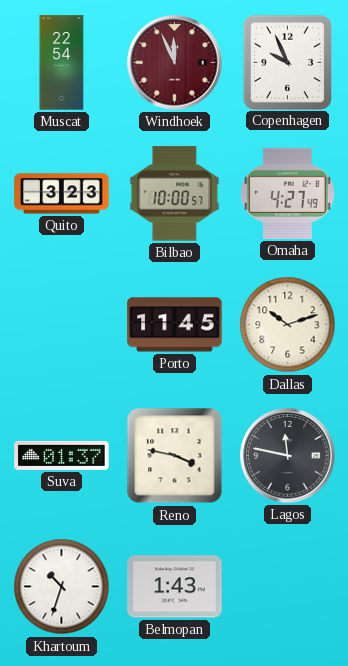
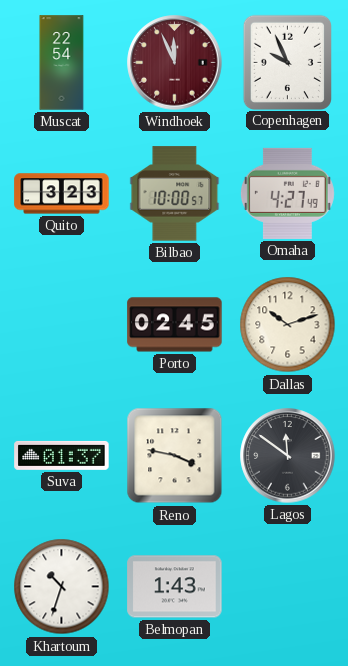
Porto: 11:45 -> 02:45
Lagos: 11:47 -> 11:51
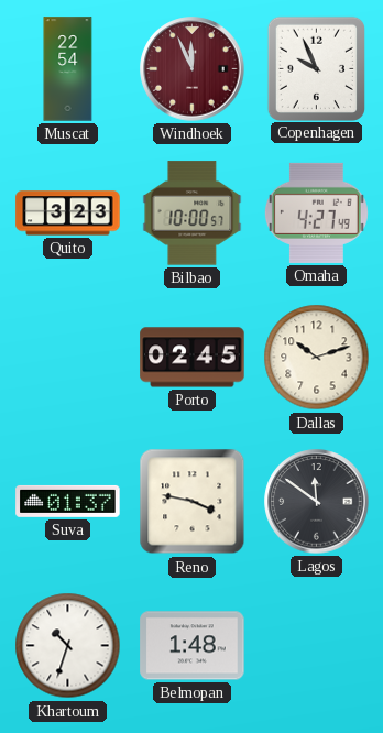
Belmopan: 1:43 -> 1:48
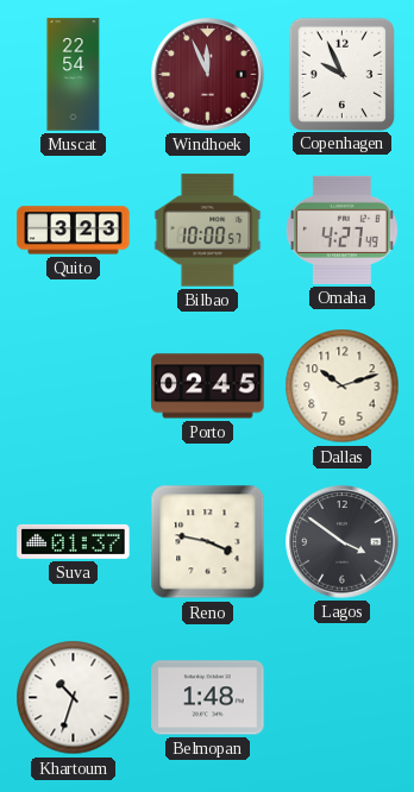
Lagos: 11:51 -> 3:51
